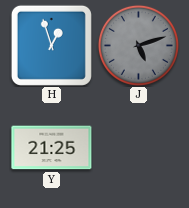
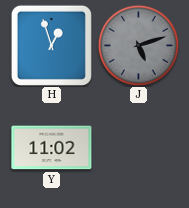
Y: 21:25 -> 11:02
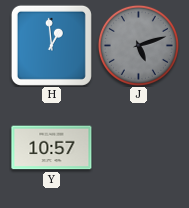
H: 12:57 -> 12:59
Y: 11:02 -> 10:57
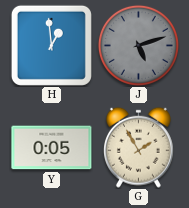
Y: 10:57 -> 0:05
G: none -> 1:55
